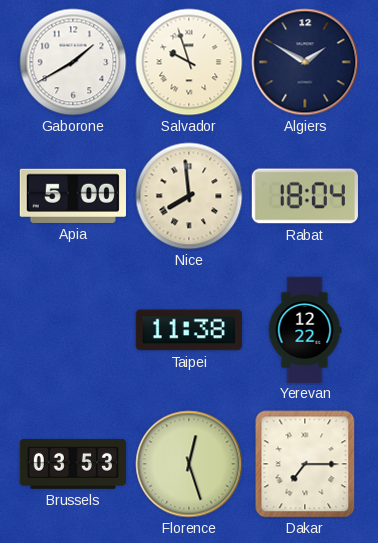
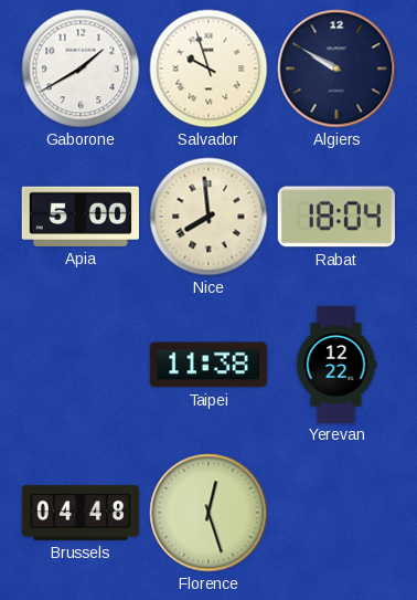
Algiers: 1:50 -> 9:50
Brussels: 03:53 -> 04:48
Dakar: 7:15 -> none
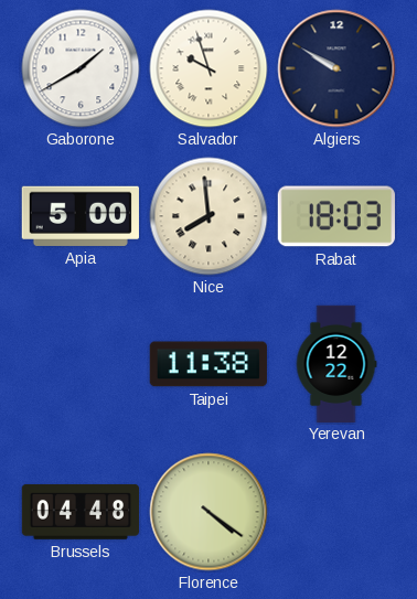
Rabat: 18:04 -> 18:03
Florence: 12:27 -> 4:21
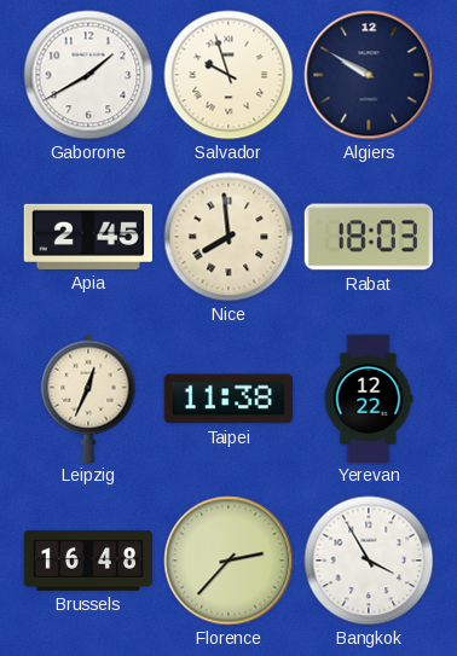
Apia: 5:00 -> 2:45
Leipzig: none -> 12:34
Brussels: 04:48 -> 16:48
Florence: 4:21 -> 2:37
Bangkok: none -> 3:55
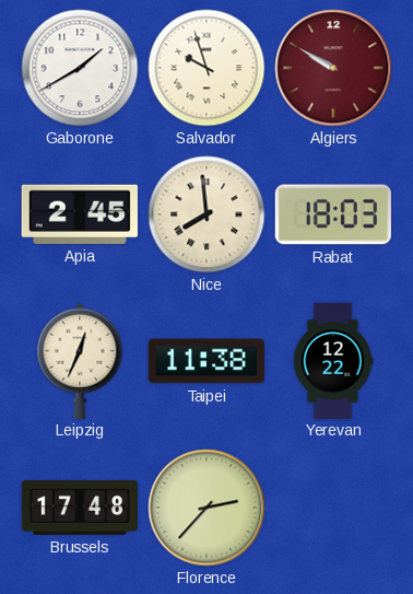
Algiers dial: navy -> burgundy
Brussels: 16:48 -> 17:48
Bangkok: 3:55 -> none
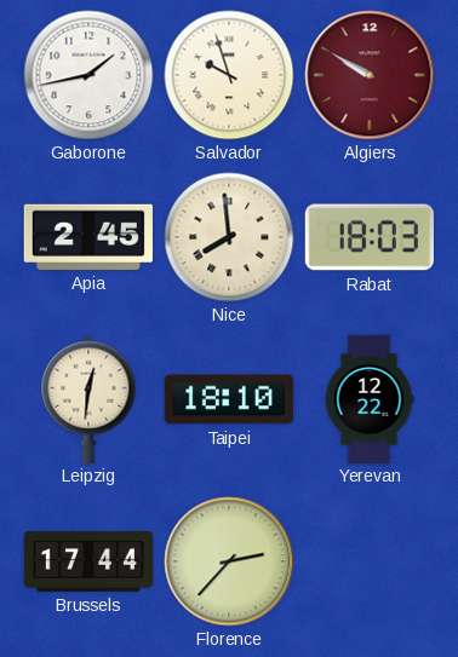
Gaborone: 1:40 -> 1:43
Leipzig: 12:34 -> 12:31
Taipei: 11:38 -> 18:10
Brussels: 17:48 -> 17:44
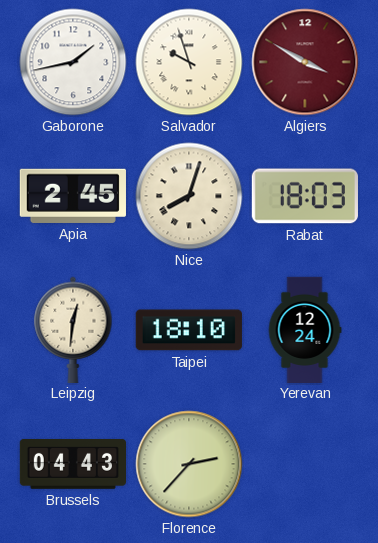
Algiers: 9:50 -> 3:50
Nice: 7:59 -> 8:03
Yerevan: 12:22 -> 12:24
Brussels: 17:44 -> 04:43
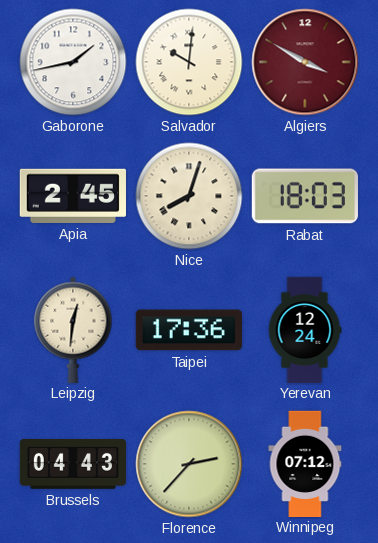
Salvador: 9:57 -> 10:01
Taipei: 18:10 -> 17:36
Winnipeg: none -> 07:12
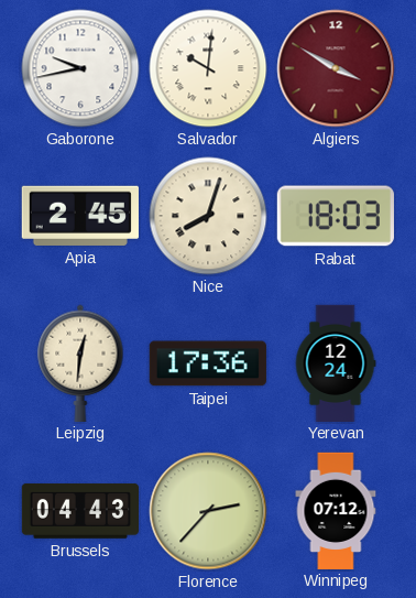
Gaborone: 1:43 -> 9:43
